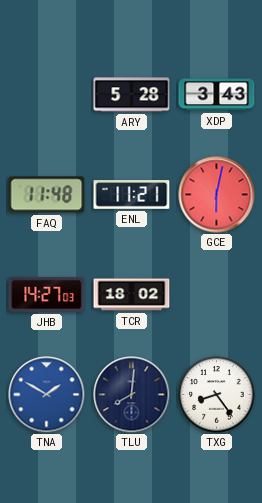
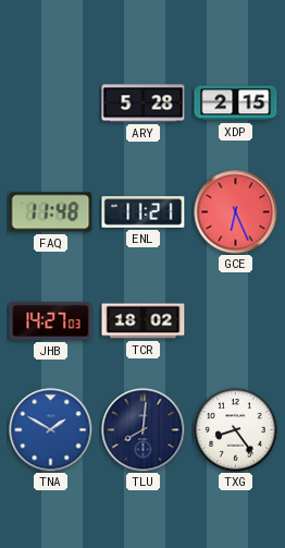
XDP: 3:43 -> 2:15
GCE: 6:02 -> 6:26
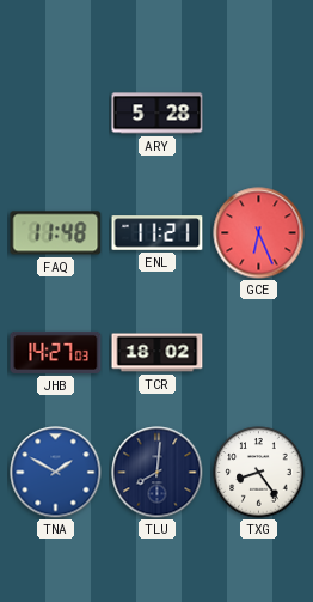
XDP: 2:15 -> none
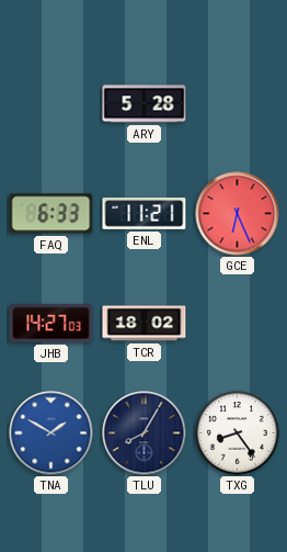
FAQ: 11:48 -> 6:33
TLU: 8:01 -> 8:05
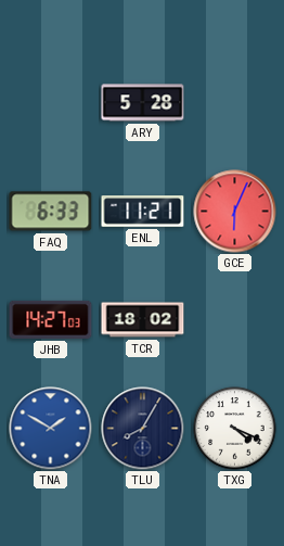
GCE: 6:26 -> 6:04
TXG: 8:24 -> 4:19
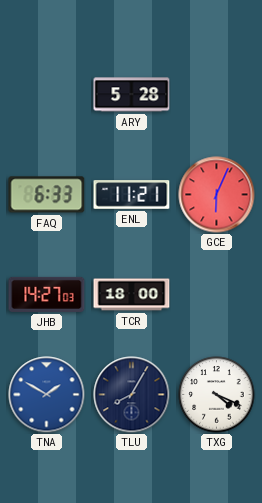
TCR: 18:02 -> 18:00
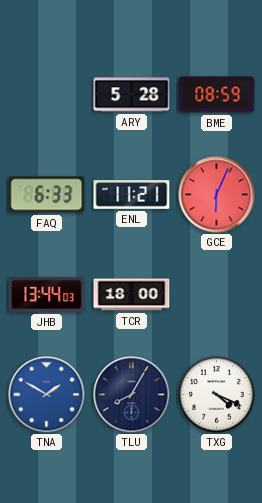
BME: none -> 08:59
JHB: 14:27 -> 13:44
